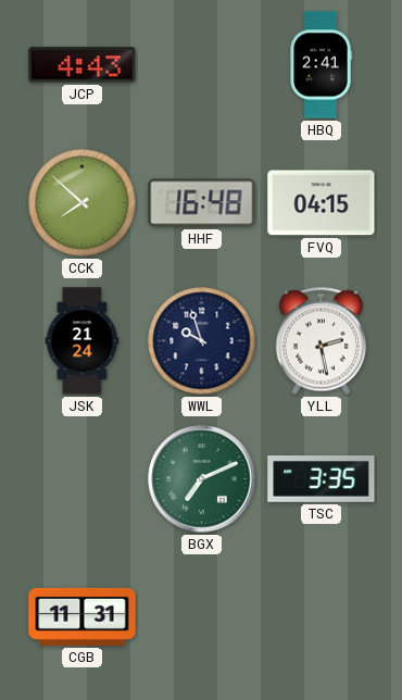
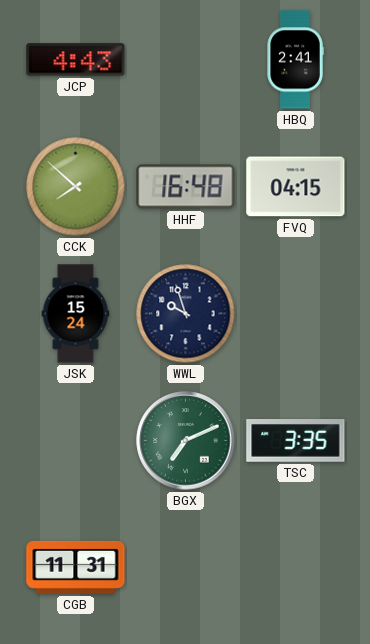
JSK: 21:24 -> 15:24
YLL: 2:28 -> none
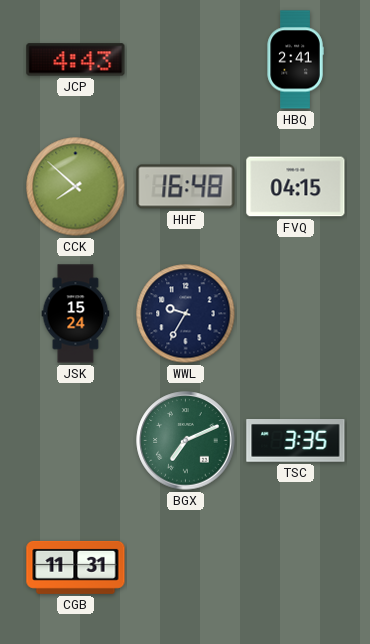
WWL: 9:57 -> 9:35
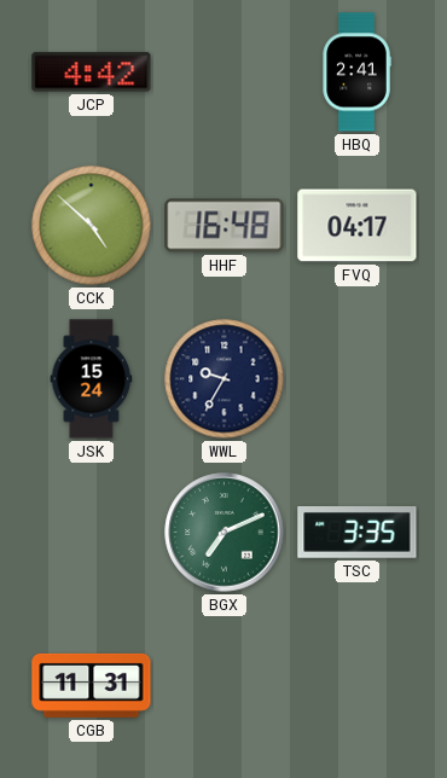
JCP: 4:43 -> 4:42
CCK: 7:52 -> 4:52
FVQ: 04:15 -> 04:17
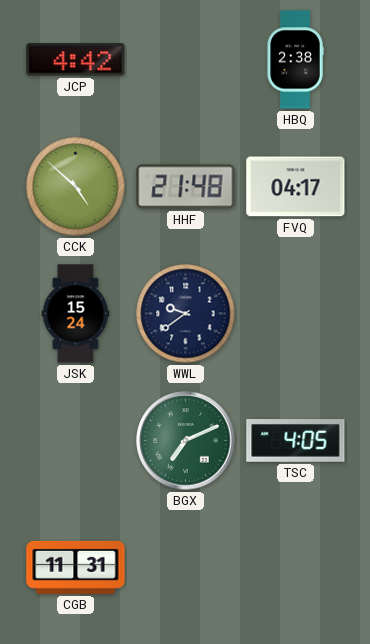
HBQ: 2:41 -> 2:38
HHF: 16:48 -> 21:48
WWL: 9:35 -> 9:39
TSC: 3:35 -> 4:05
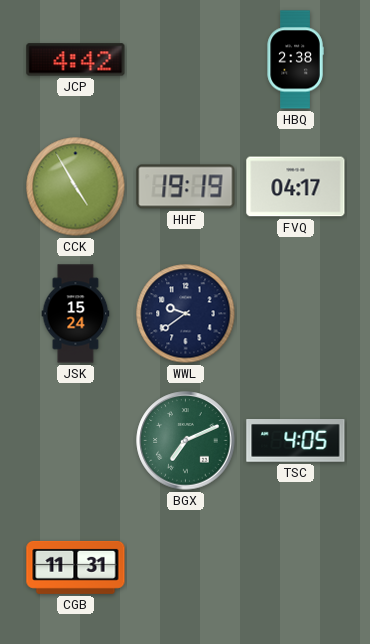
CCK: 4:52 -> 4:55
HHF: 21:48 -> 19:19
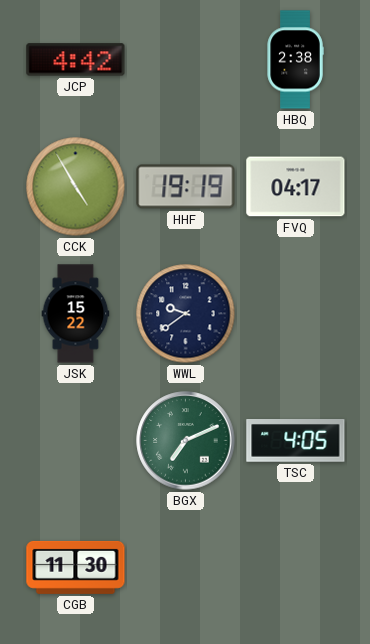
JSK: 15:24 -> 15:22
CGB: 11:31 -> 11:30
